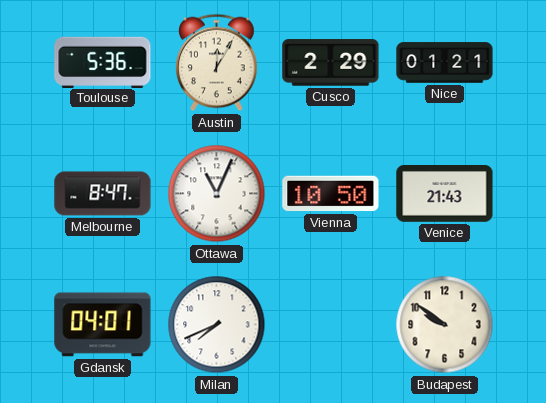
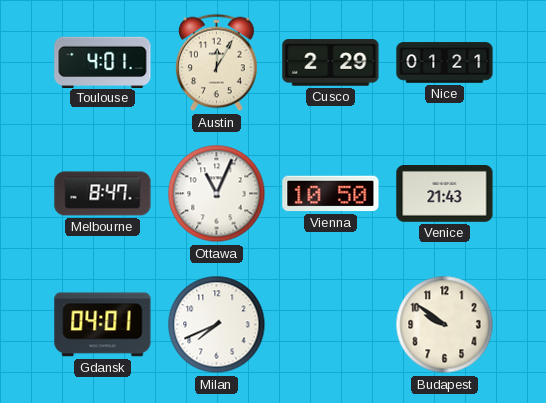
Toulouse: 5:36 -> 4:01
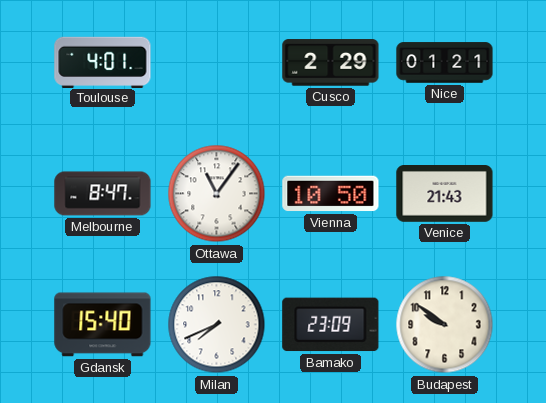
Austin: 12:05 -> none
Ottawa: 11:04 -> 11:06
Gdansk: 04:01 -> 15:40
Bamako: none -> 23:09
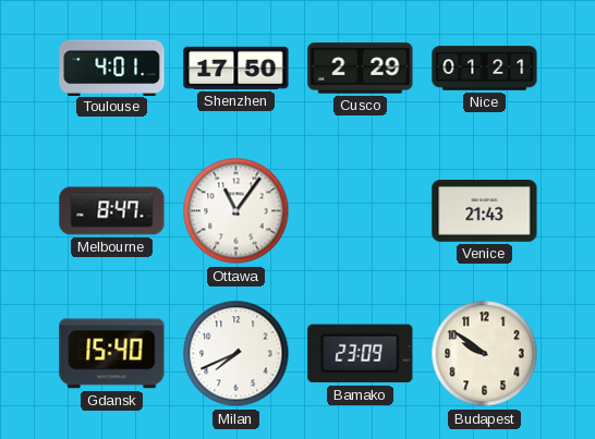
Shenzhen: none -> 17:50
Vienna: 10:50 -> none
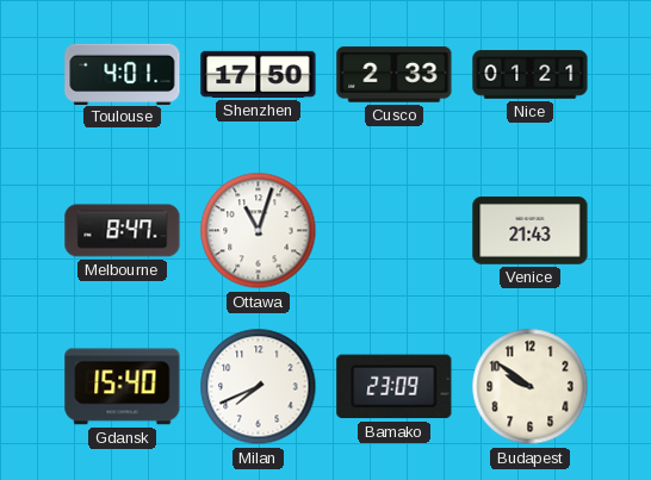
Cusco: 2:29 -> 2:33
Ottawa: 11:06 -> 11:03
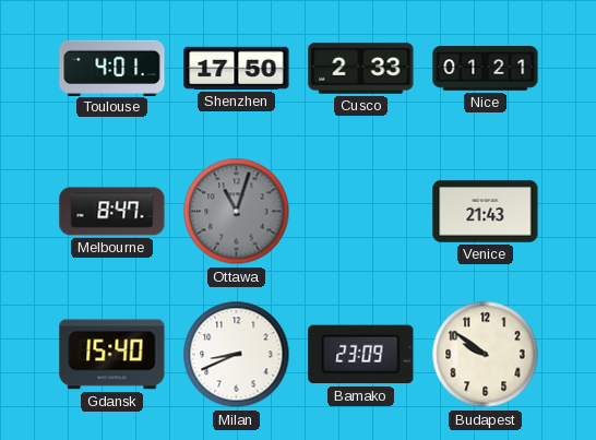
Ottawa dial: white -> grey
Milan: 7:41 -> 8:41
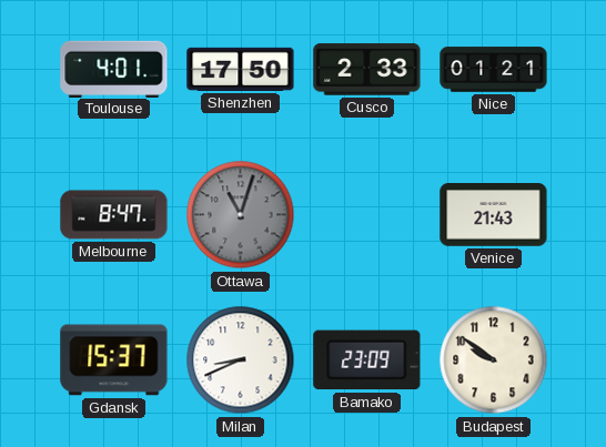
Gdansk: 15:40 -> 15:37
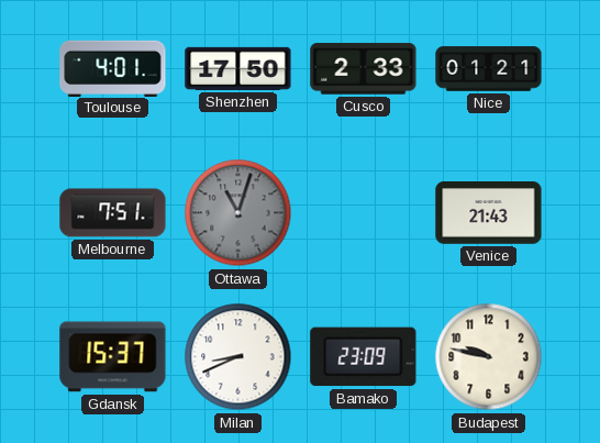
Melbourne: 8:47 -> 7:51
Budapest: 9:51 -> 9:47
